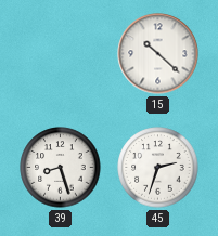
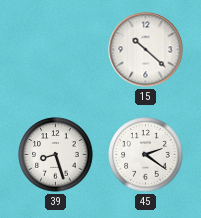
45: 2:33 -> 2:21
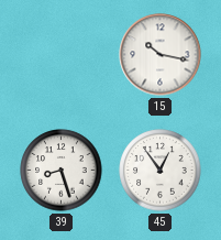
15: 10:22 -> 10:17
45: 2:21 -> 12:54
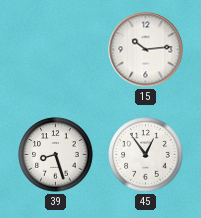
15: 10:17 -> 10:14
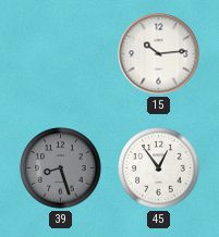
39 dial: white -> grey
